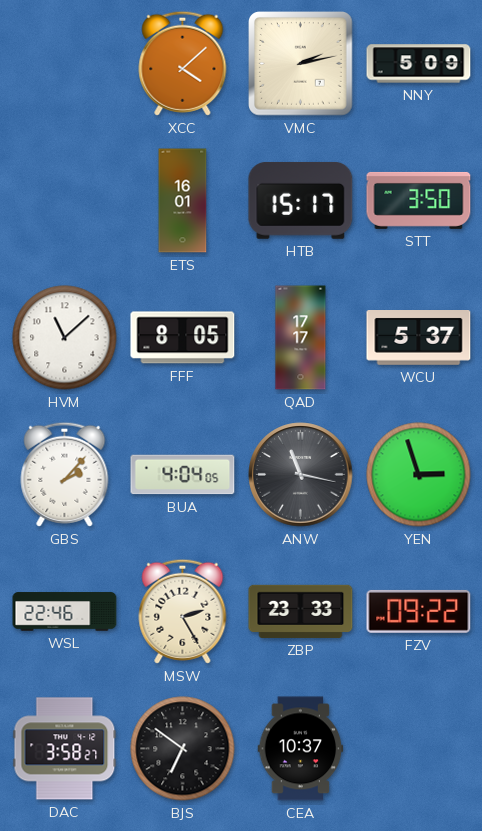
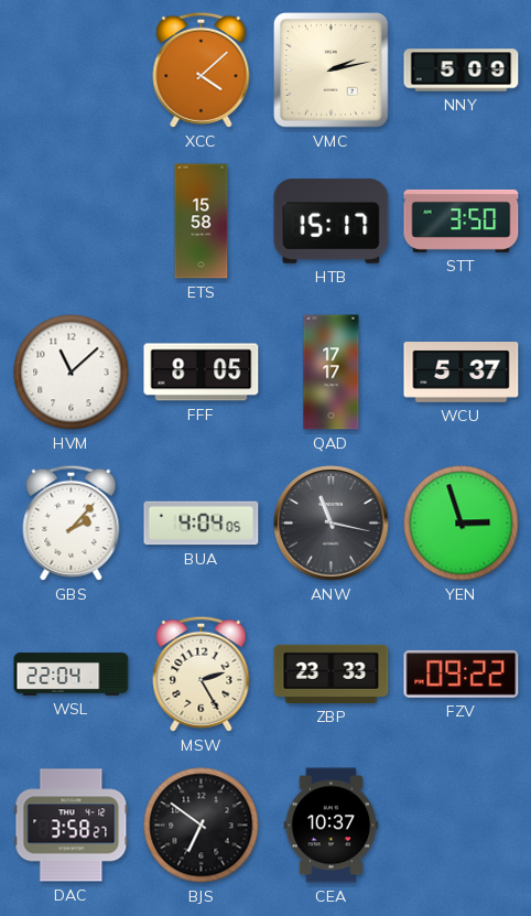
ETS: 16:01 -> 15:58
WSL: 22:46 -> 22:04
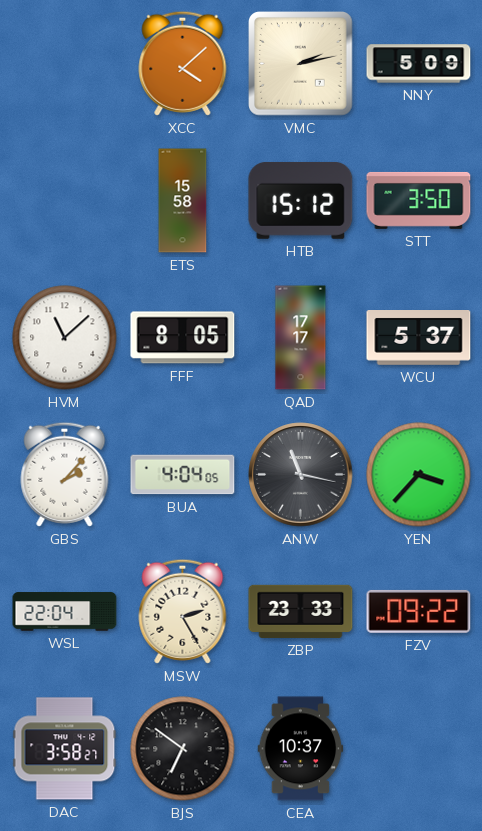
HTB: 15:17 -> 15:12
YEN: 2:57 -> 3:37
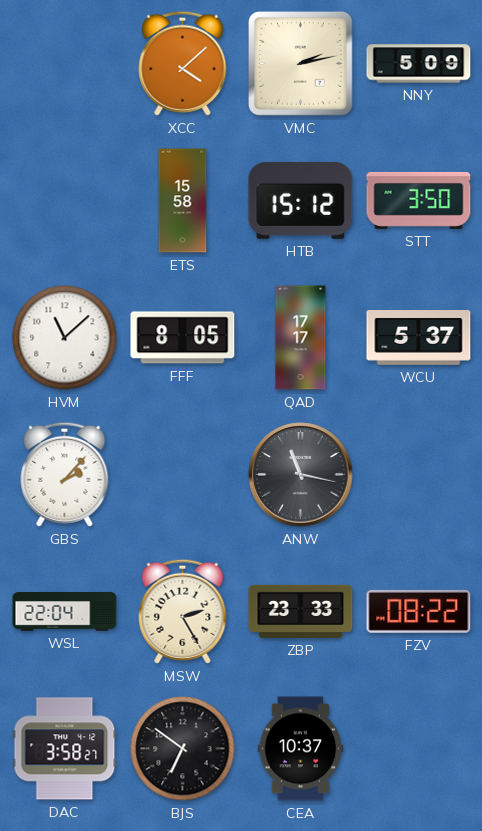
BUA: 4:04 -> none
YEN: 3:37 -> none
FZV: 09:22 -> 08:22
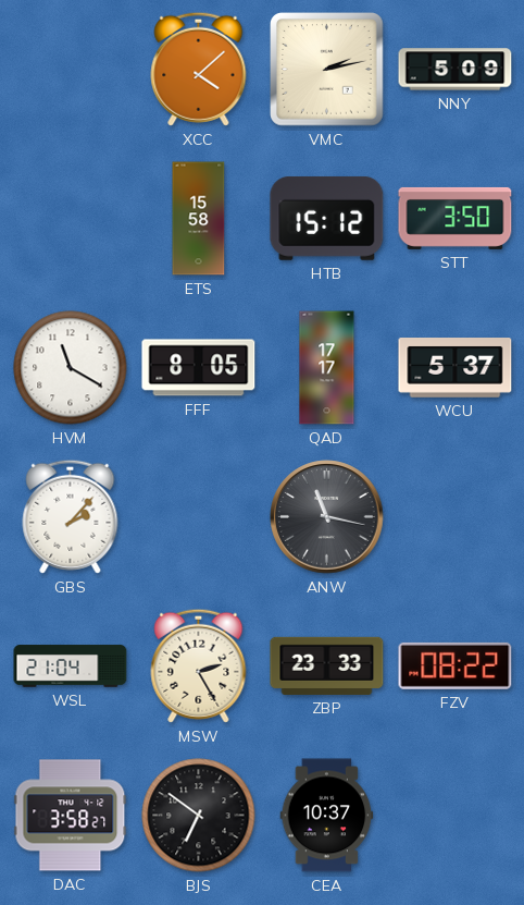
HVM: 11:08 -> 11:20
WSL: 22:04 -> 21:04
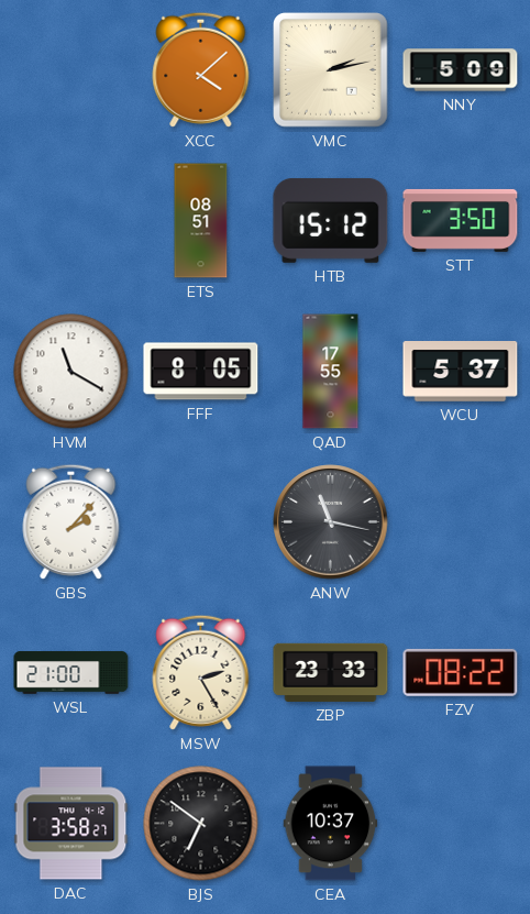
ETS: 15:58 -> 08:51
QAD: 17:17 -> 17:55
WSL: 21:04 -> 21:00
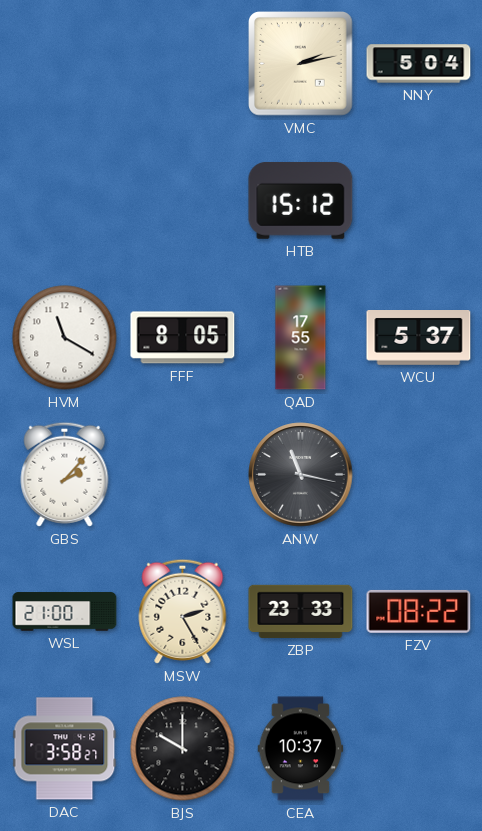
XCC: 4:08 -> none
NNY: 5:09 -> 5:04
ETS: 08:51 -> none
STT: 3:50 -> none
BJS: 6:51 -> 10:00
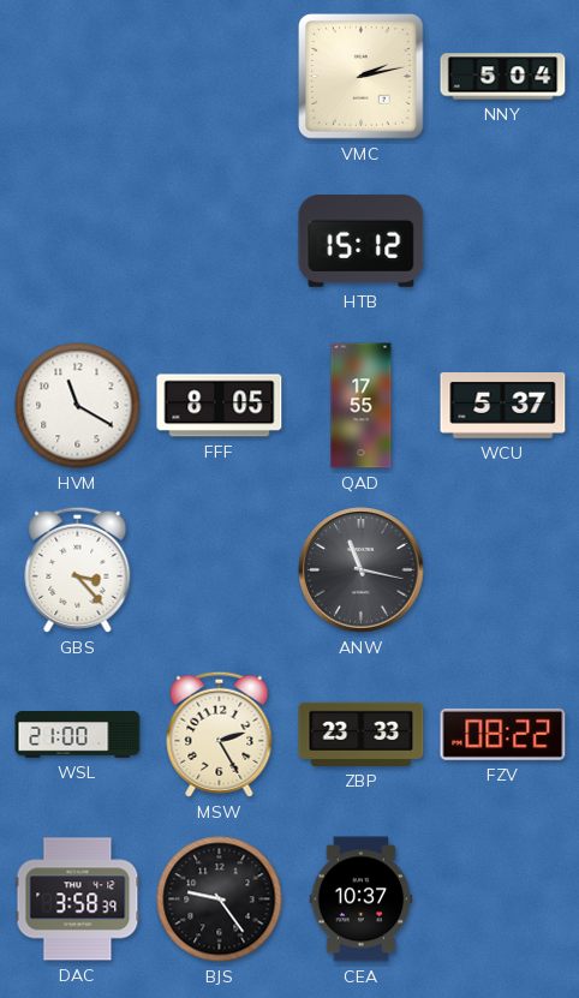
GBS: 2:07 -> 3:23
DAC: 3:58:27 -> 3:58:39
BJS: 10:00 -> 9:24
